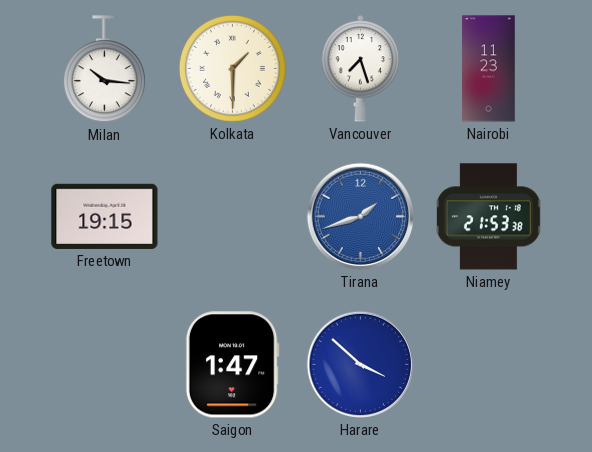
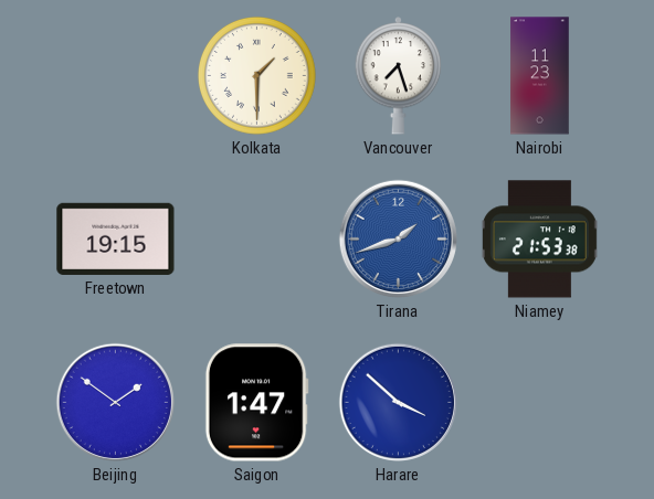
Milan: 10:16 -> none
Beijing: none -> 1:51
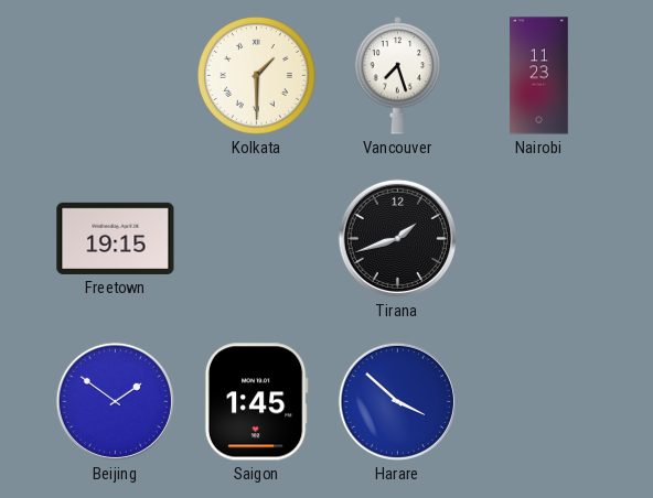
Tirana dial: blue -> black
Niamey: 21:53 -> none
Saigon: 1:47 -> 1:45
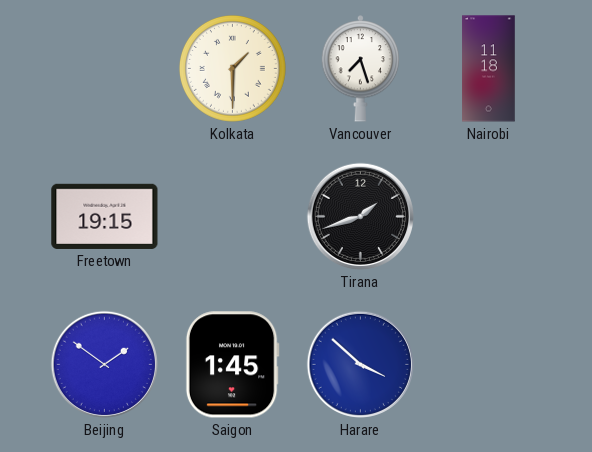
Nairobi: 11:23 -> 11:18
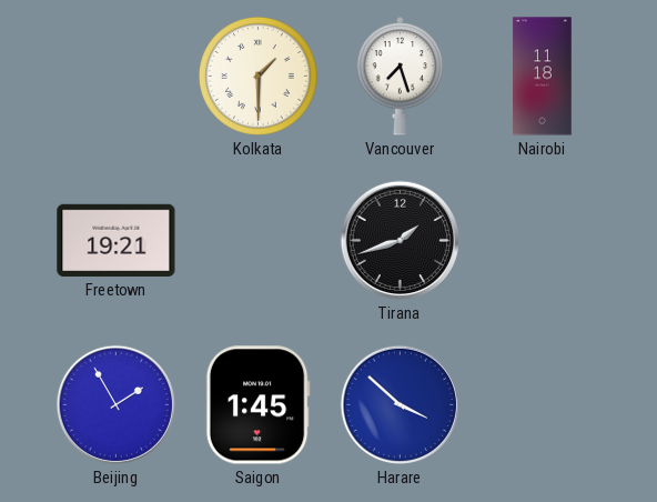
Freetown: 19:15 -> 19:21
Beijing: 1:51 -> 1:55
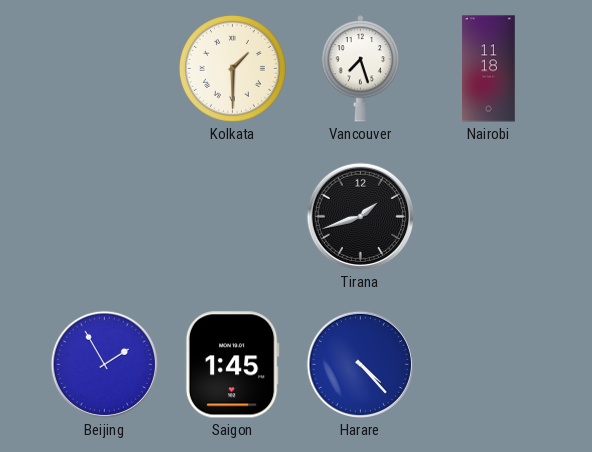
Freetown: 19:21 -> none
Harare: 3:52 -> 4:23
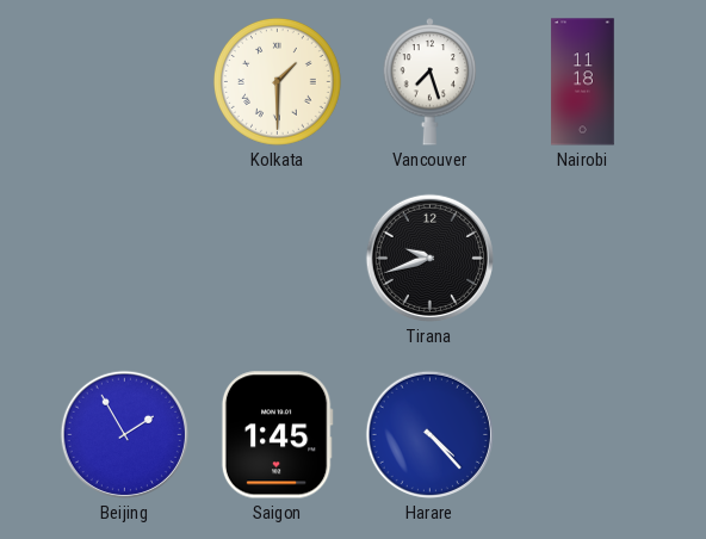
Tirana: 1:42 -> 9:42
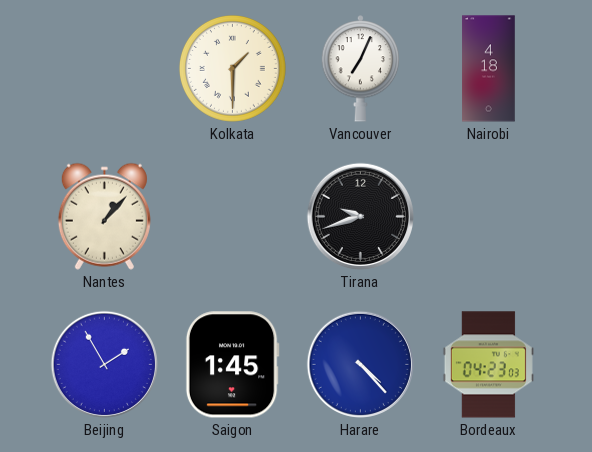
Vancouver: 7:27 -> 7:04
Nairobi: 11:18 -> 4:18
Nantes: none -> 1:07
Bordeaux: none -> 04:23
